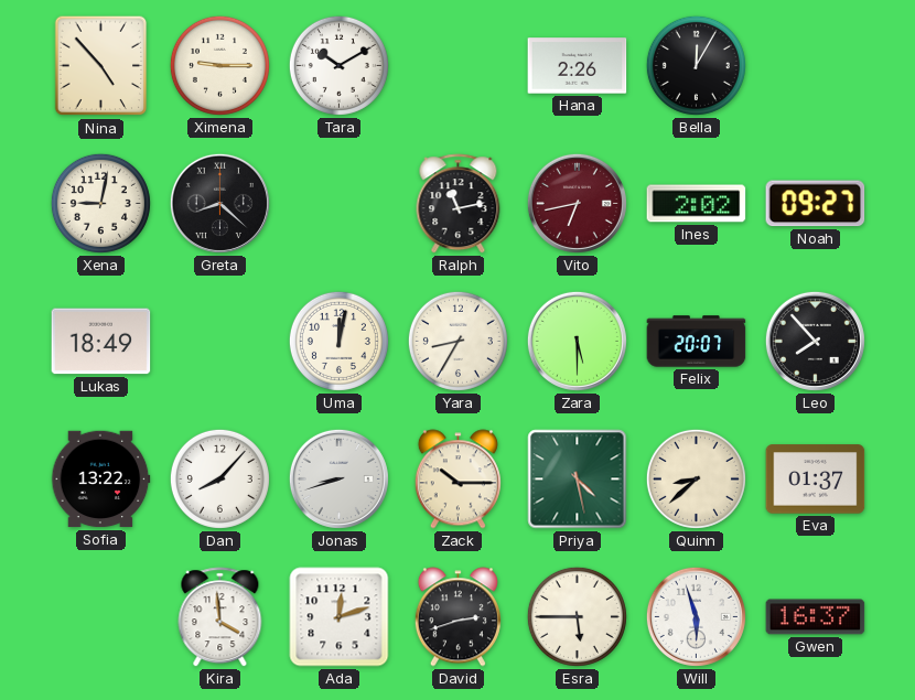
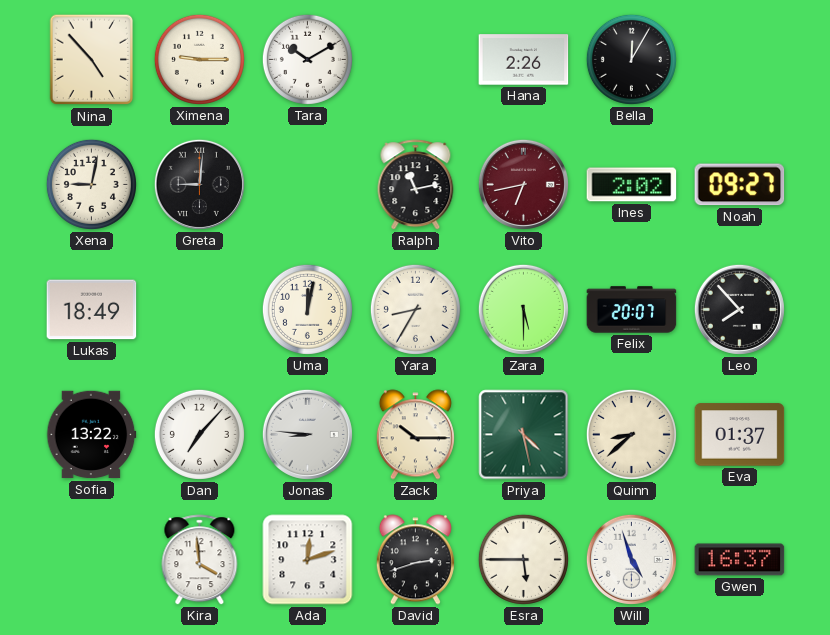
Greta: 8:22 -> 9:01
Dan: 8:07 -> 7:07
Jonas: 8:42 -> 8:46
Will: 5:57 -> 4:57
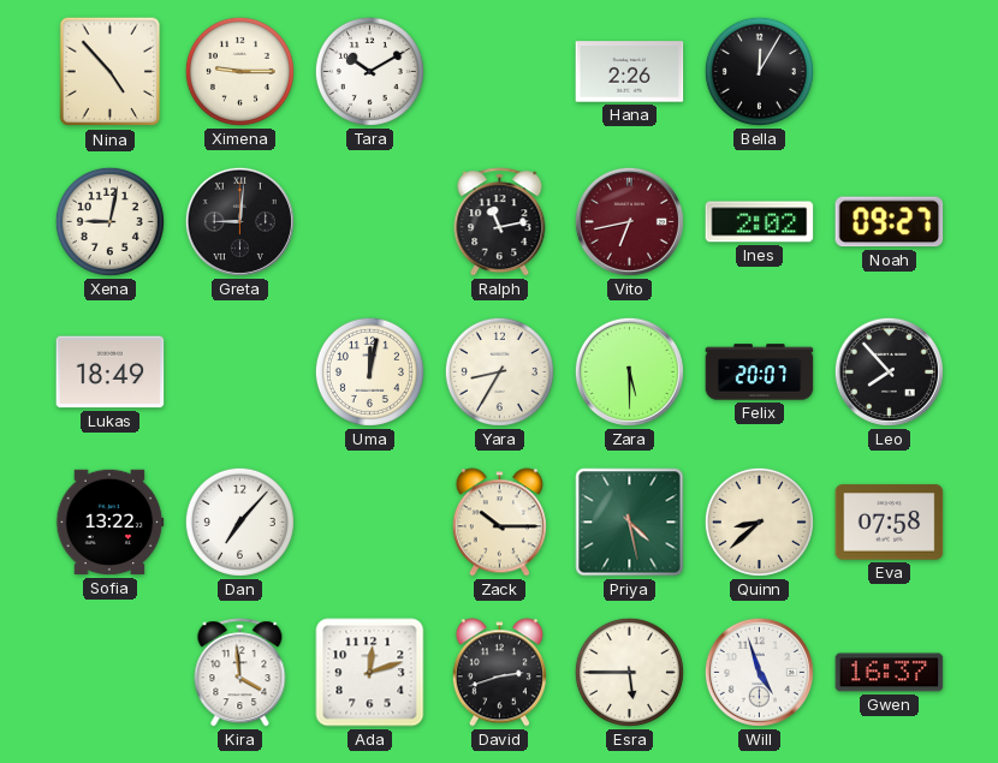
Jonas: 8:46 -> none
Eva: 01:37 -> 07:58
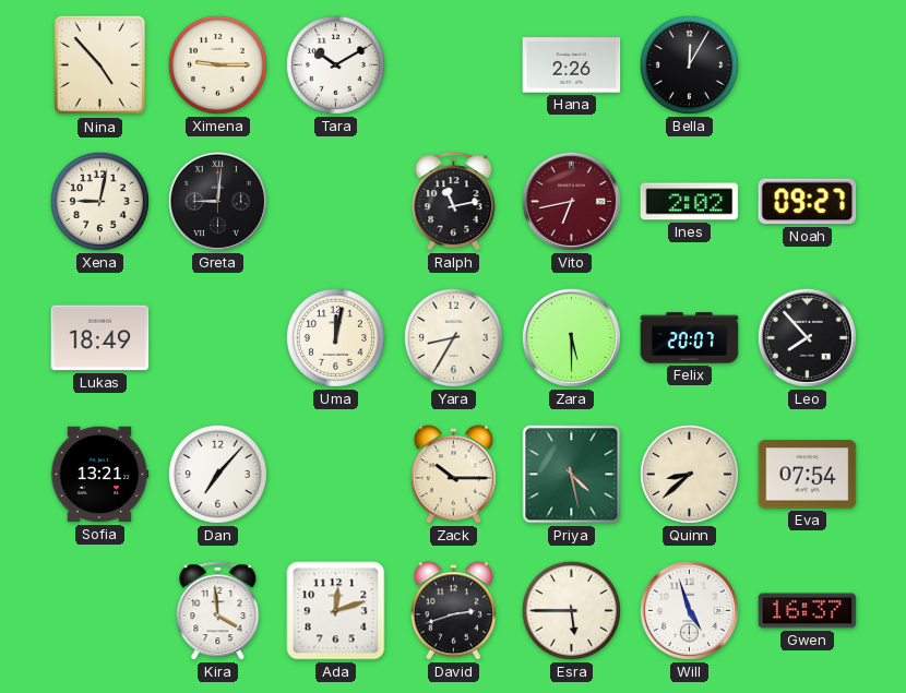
Sofia: 13:22 -> 13:21
Eva: 07:58 -> 07:54
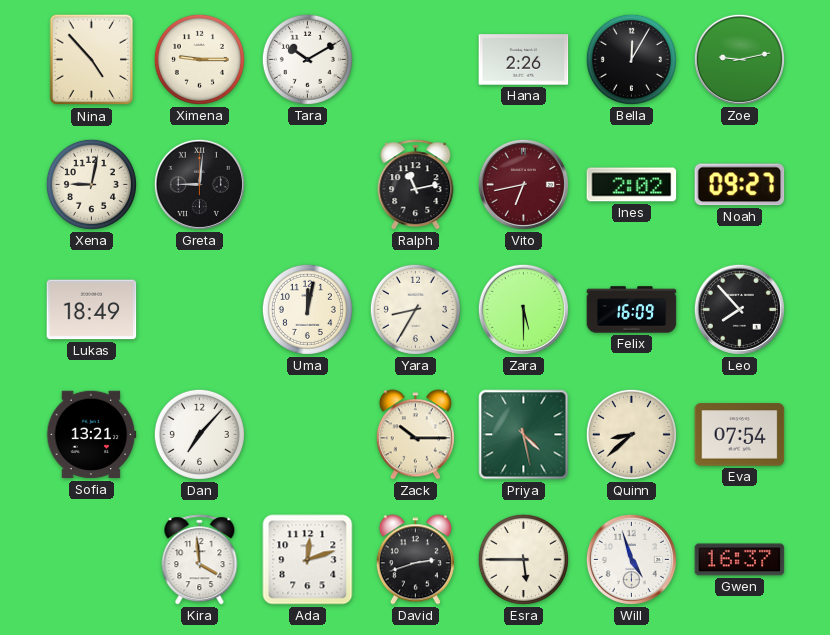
Zoe: none -> 9:13
Felix: 20:07 -> 16:09
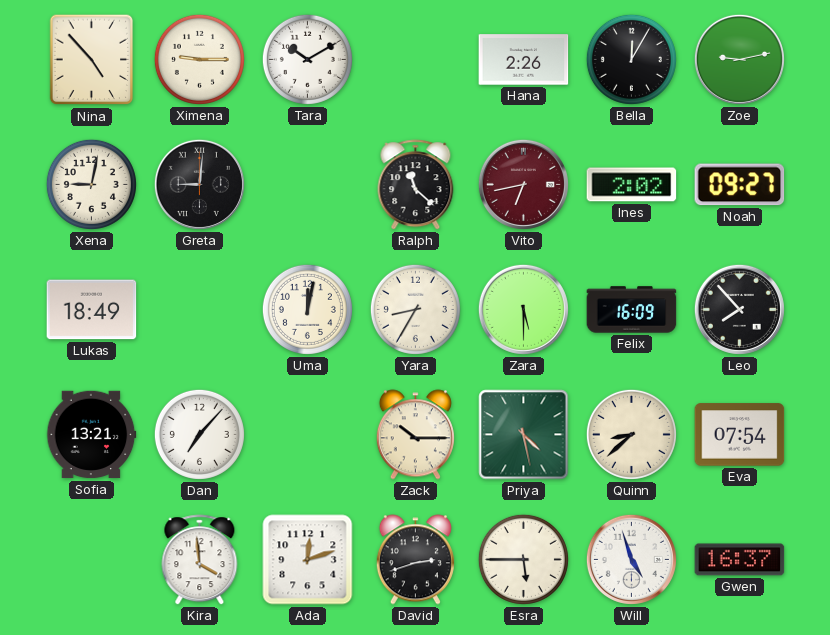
Ralph: 11:13 -> 11:22
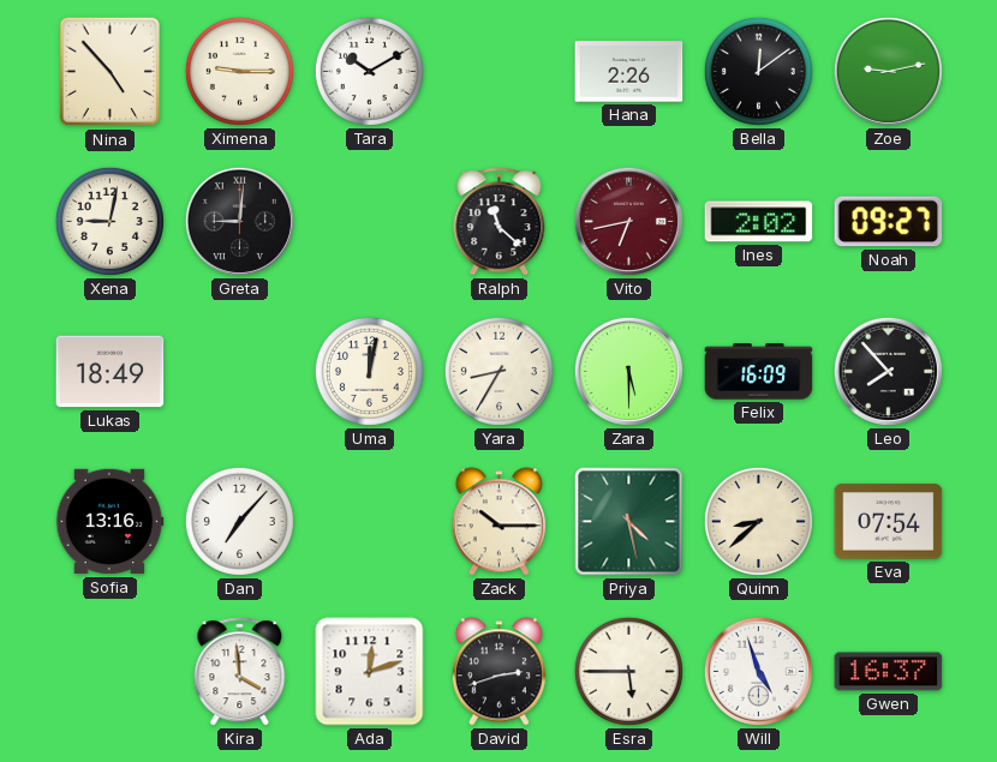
Bella: 12:05 -> 12:09
Sofia: 13:21 -> 13:16
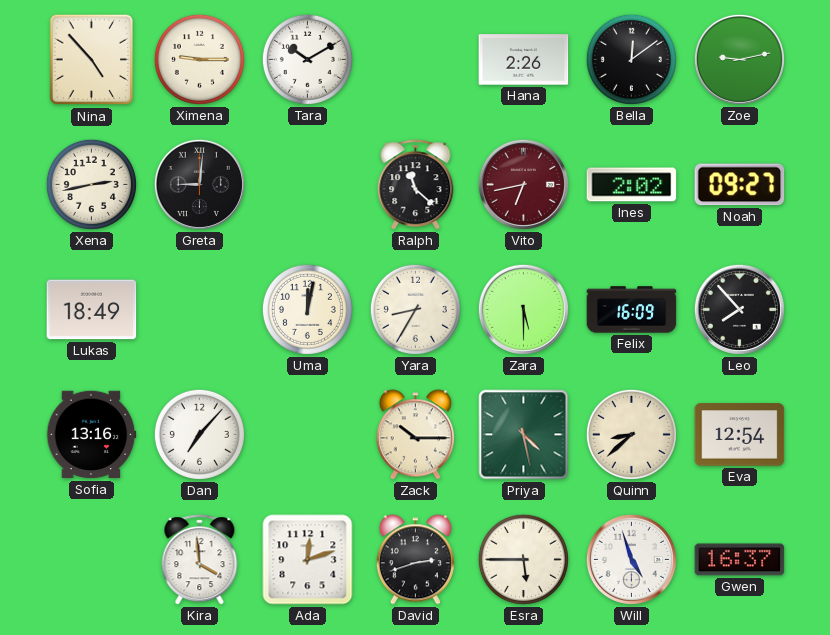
Xena: 9:02 -> 2:43
Eva: 07:54 -> 12:54
